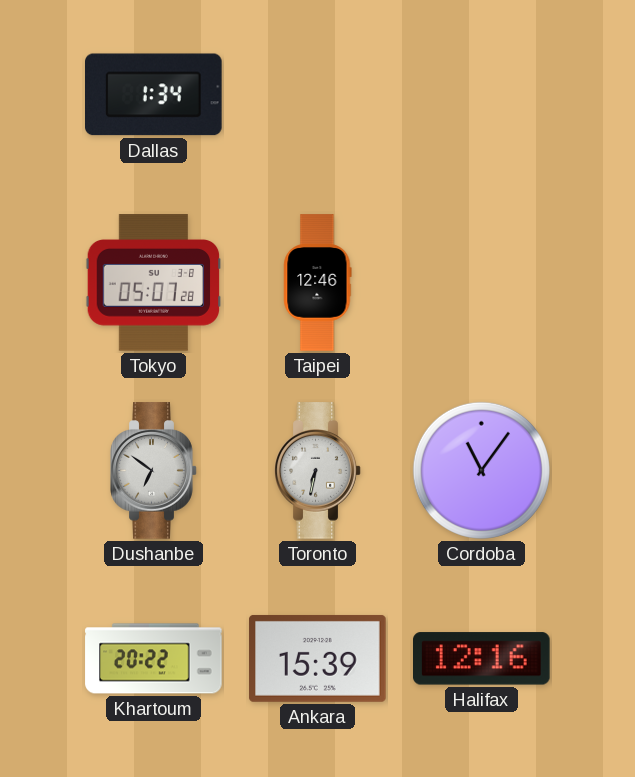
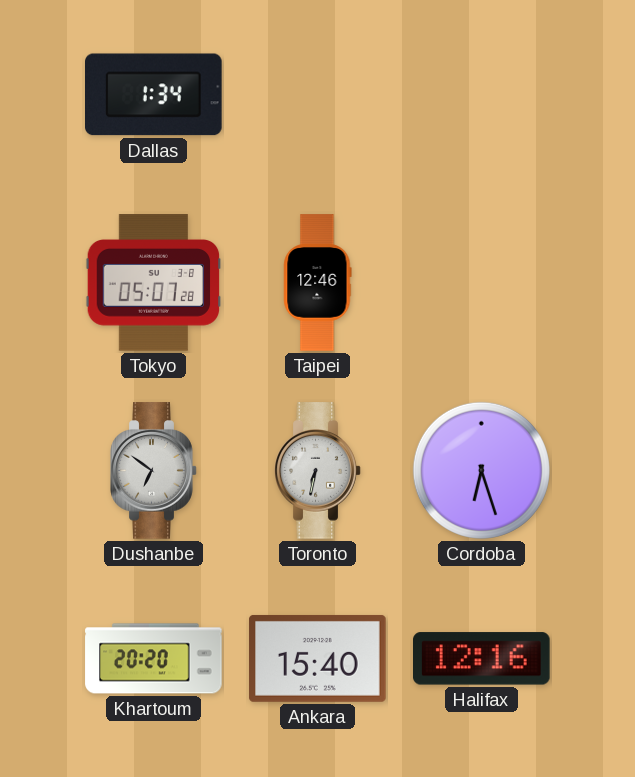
Cordoba: 11:06 -> 6:27
Khartoum: 20:22 -> 20:20
Ankara: 15:39 -> 15:40
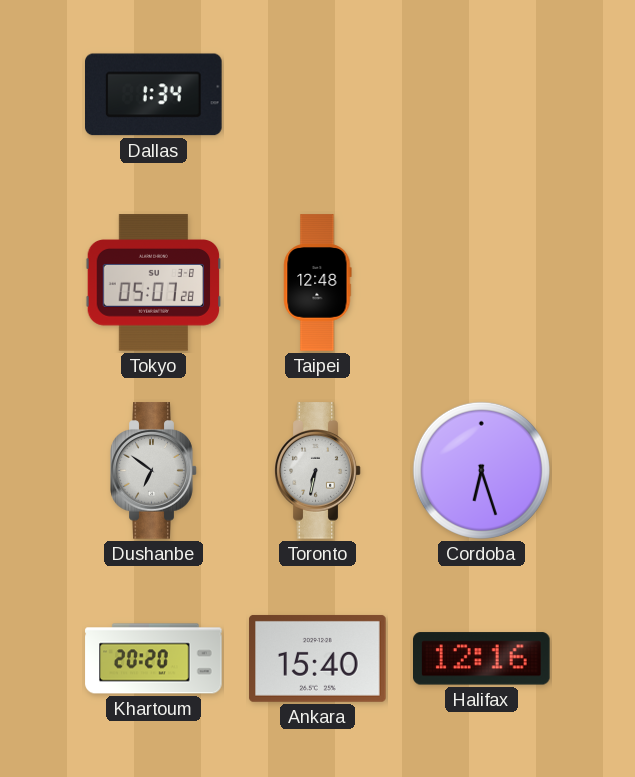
Taipei: 12:46 -> 12:48
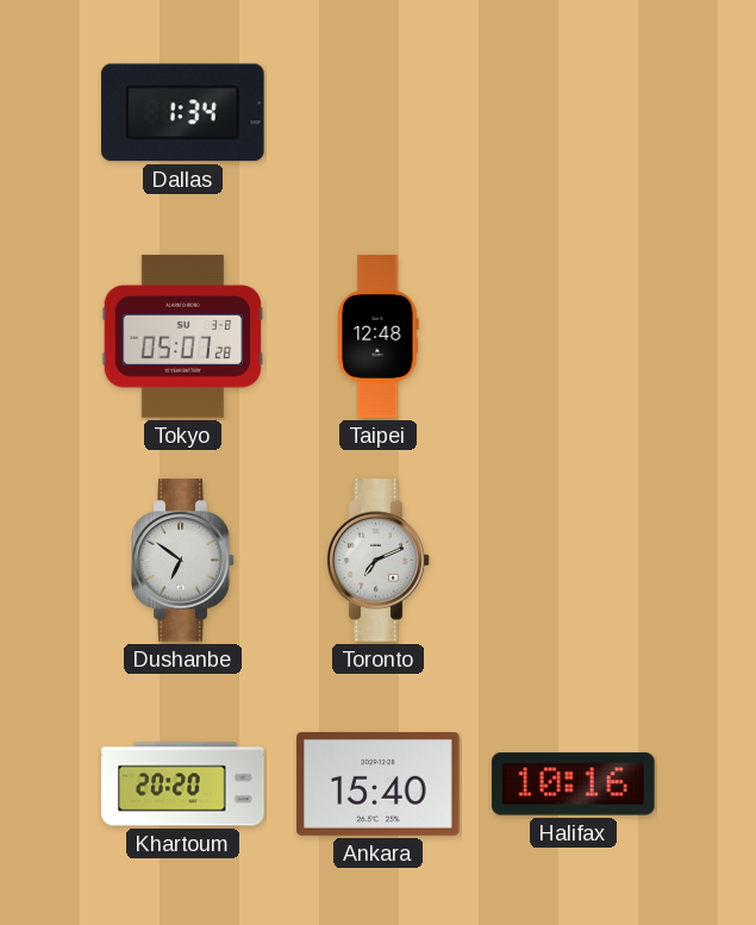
Toronto: 6:32 -> 7:11
Cordoba: 6:27 -> none
Halifax: 12:16 -> 10:16
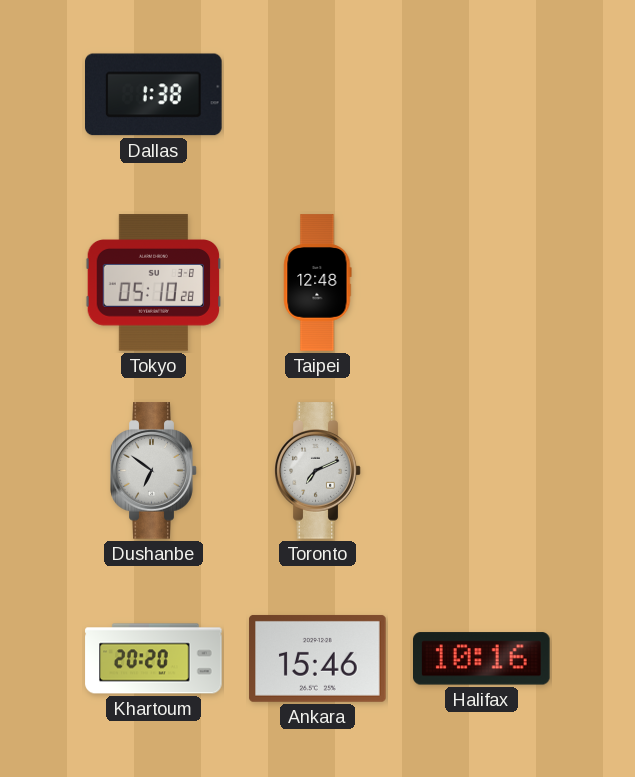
Dallas: 1:34 -> 1:38
Tokyo: 05:07 -> 05:10
Ankara: 15:40 -> 15:46
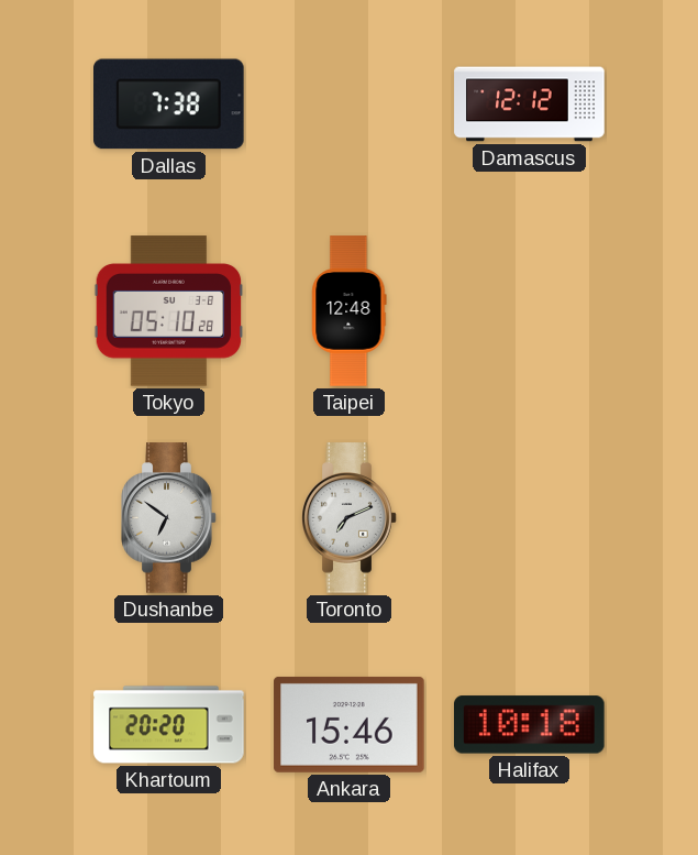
Dallas: 1:38 -> 7:38
Damascus: none -> 12:12
Halifax: 10:16 -> 10:18
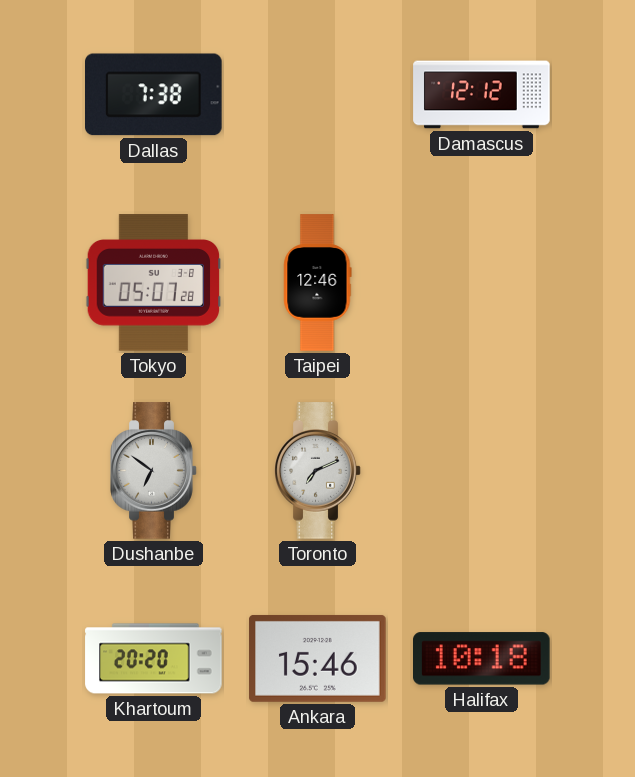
Tokyo: 05:10 -> 05:07
Taipei: 12:48 -> 12:46
